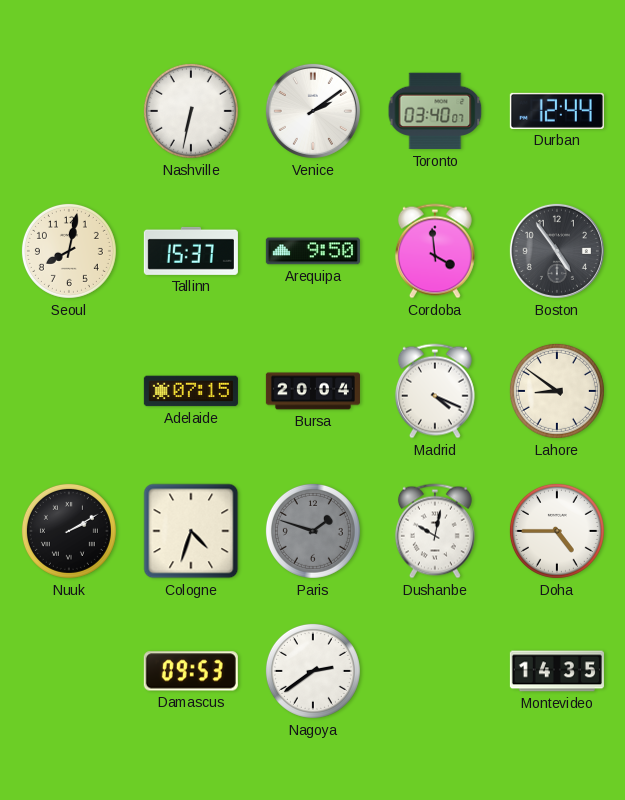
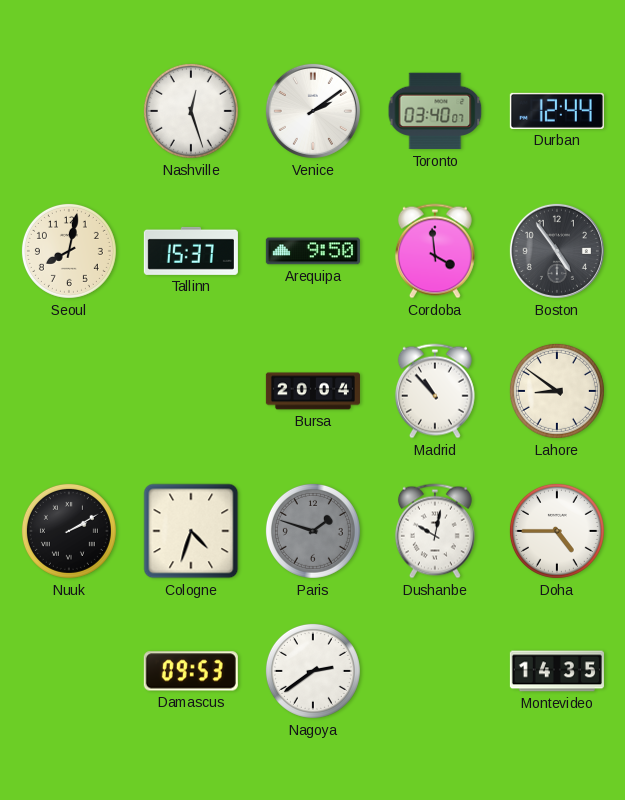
Nashville: 6:32 -> 12:27
Adelaide: 07:15 -> none
Madrid: 4:19 -> 10:53
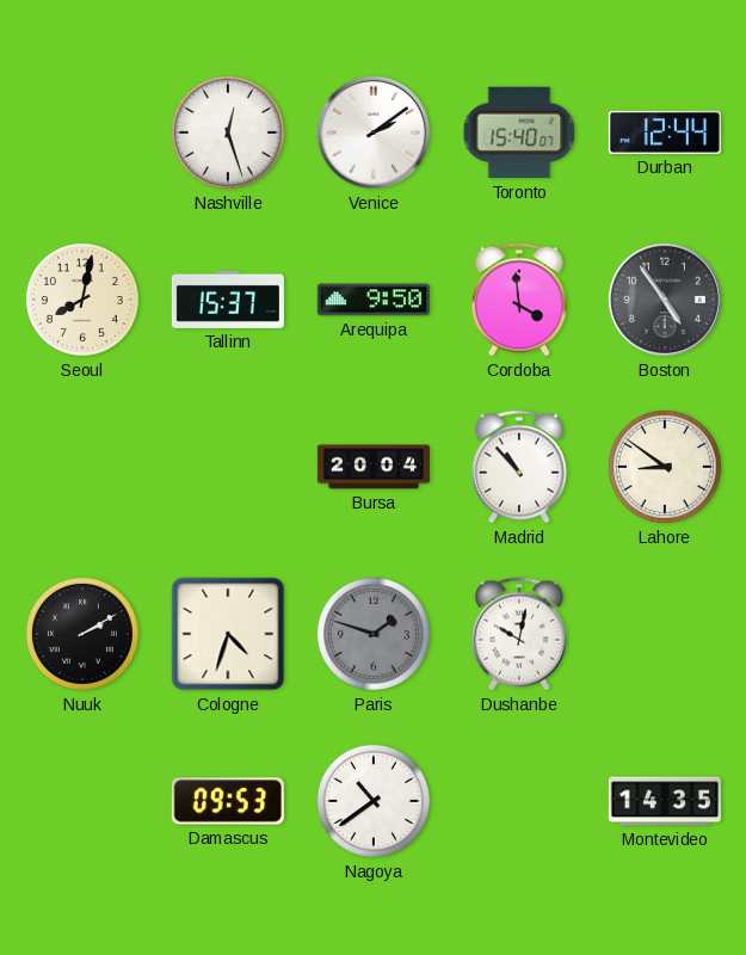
Toronto: 03:40 -> 15:40
Doha: 4:45 -> none
Nagoya: 2:39 -> 10:39
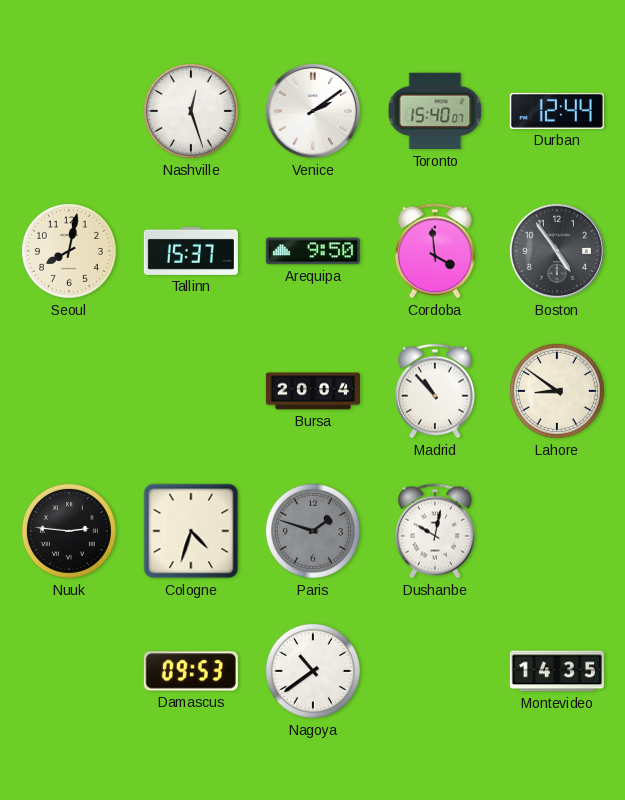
Nuuk: 2:10 -> 2:46
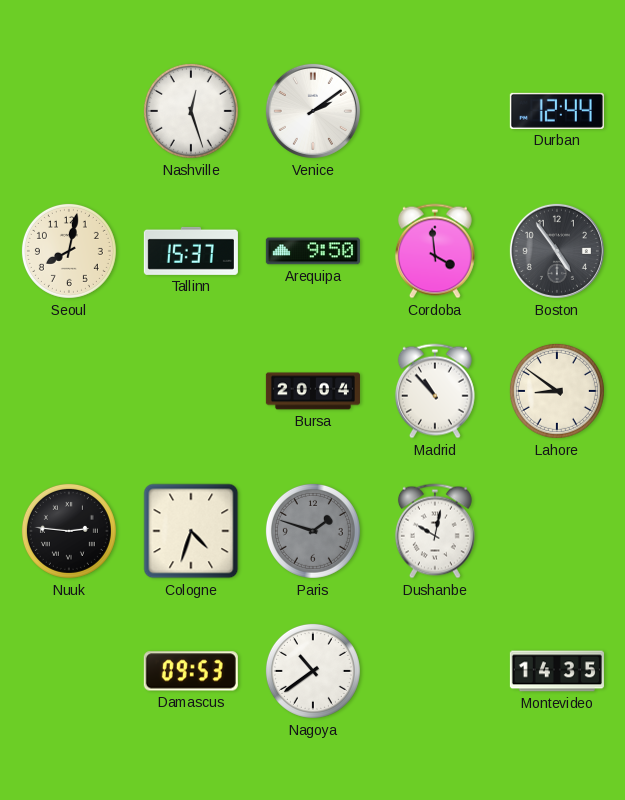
Toronto: 15:40 -> none
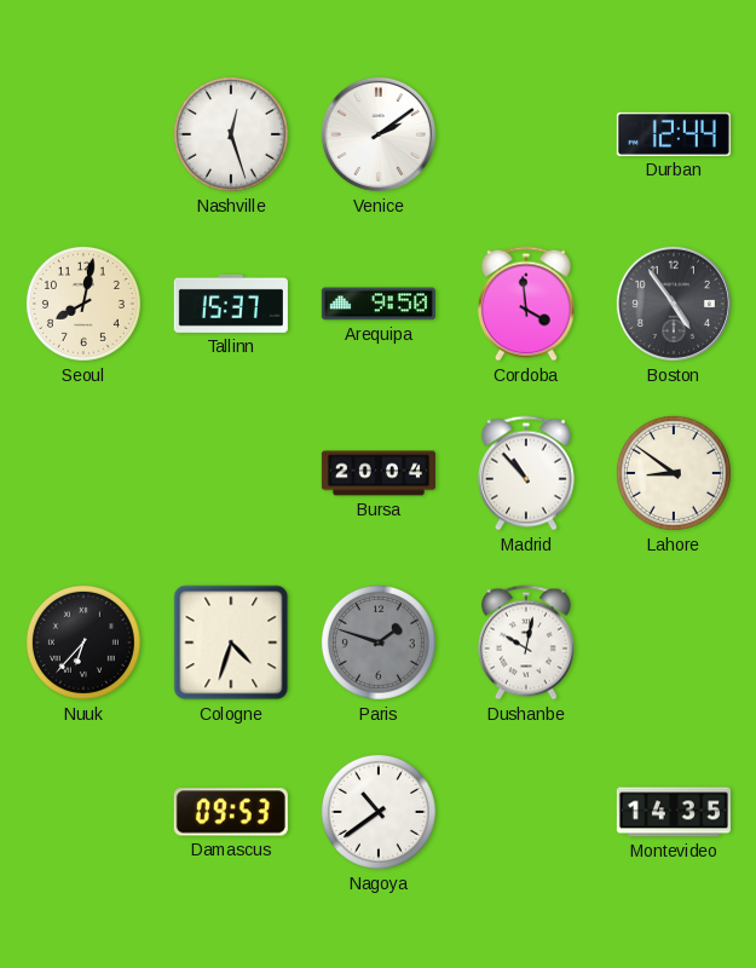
Nuuk: 2:46 -> 6:37
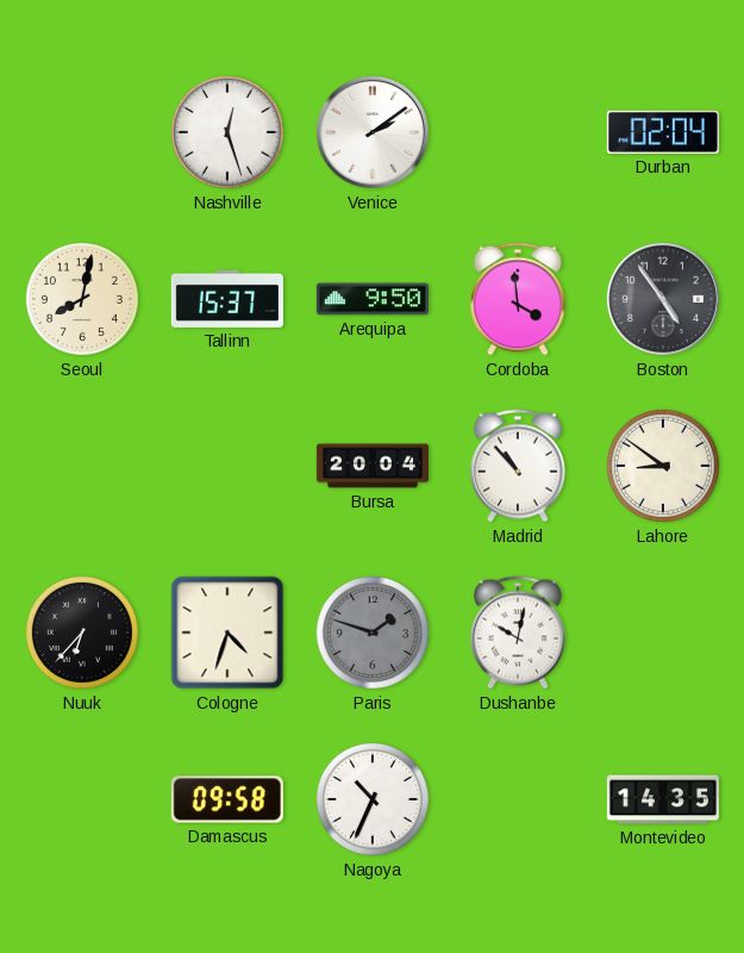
Durban: 12:44 -> 02:04
Damascus: 09:53 -> 09:58
Nagoya: 10:39 -> 10:34
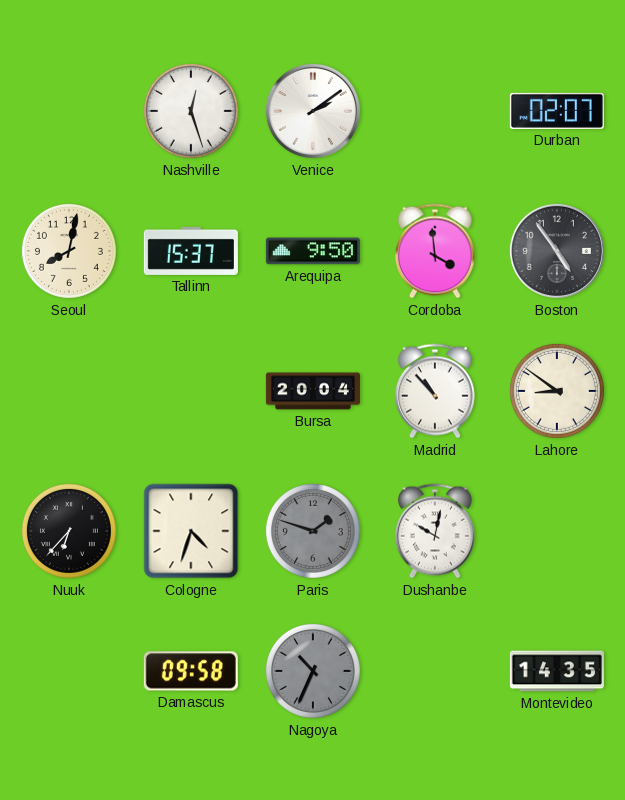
Durban: 02:04 -> 02:07
Nagoya dial: white -> grey
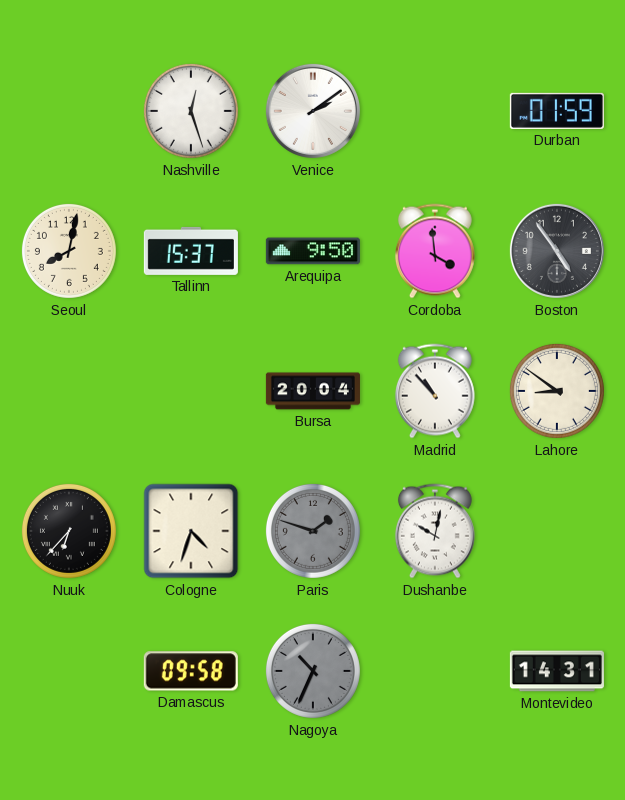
Durban: 02:07 -> 01:59
Montevideo: 14:35 -> 14:31
